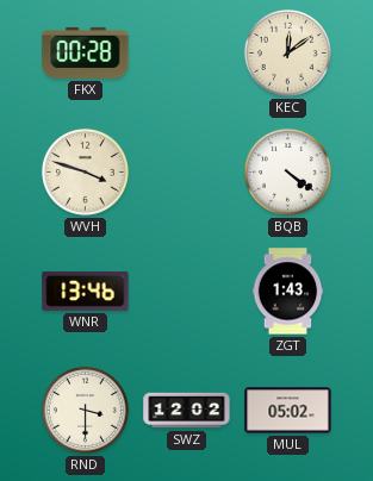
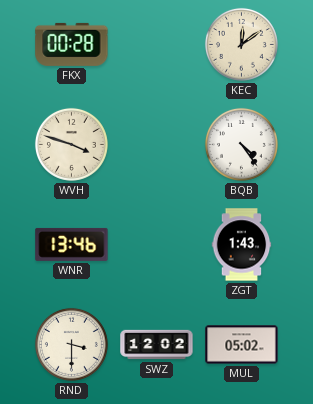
BQB: 4:21 -> 4:24
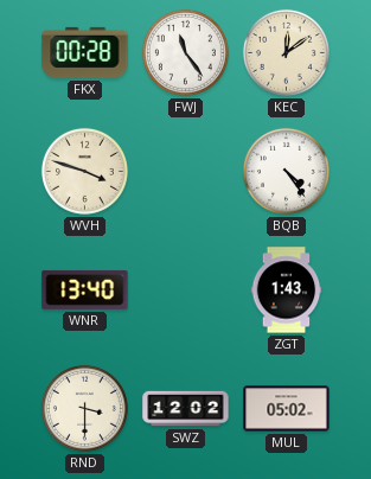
FWJ: none -> 11:24
WNR: 13:46 -> 13:40
